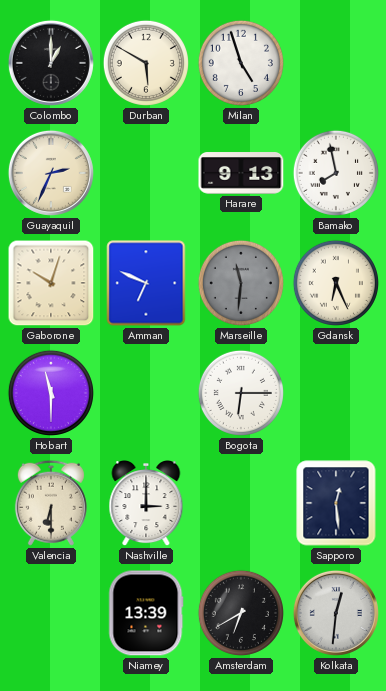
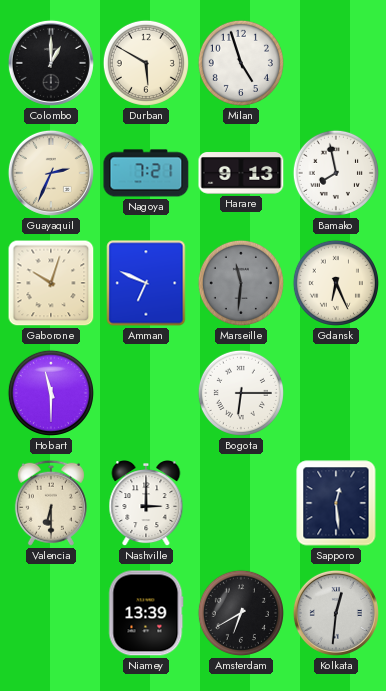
Nagoya: none -> 7:21
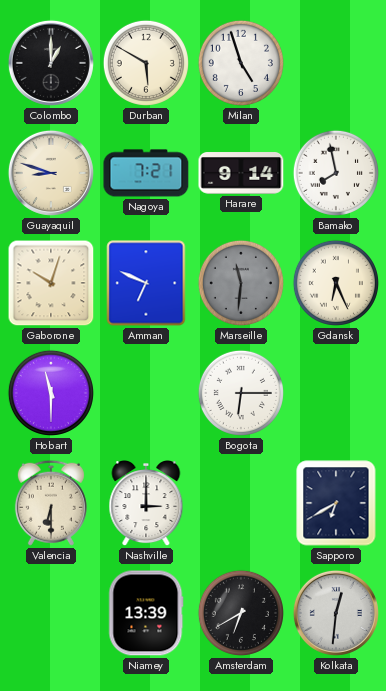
Guayaquil: 2:34 -> 8:48
Harare: 9:13 -> 9:14
Sapporo: 12:29 -> 6:40
